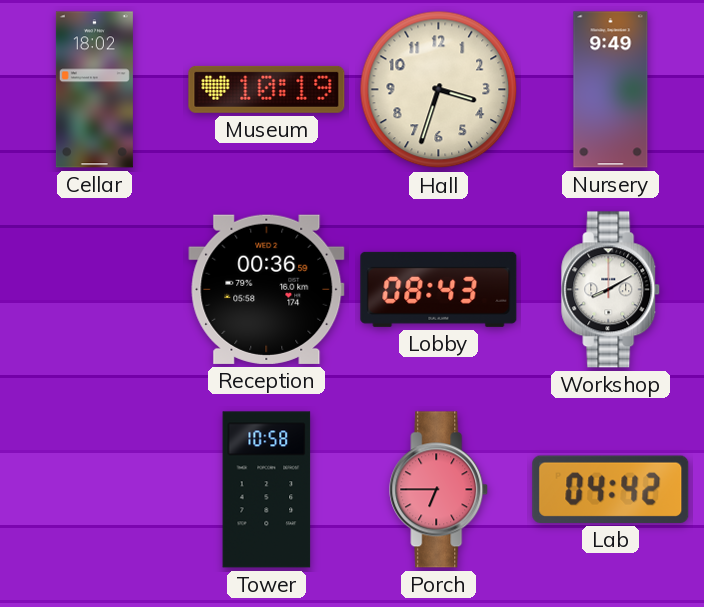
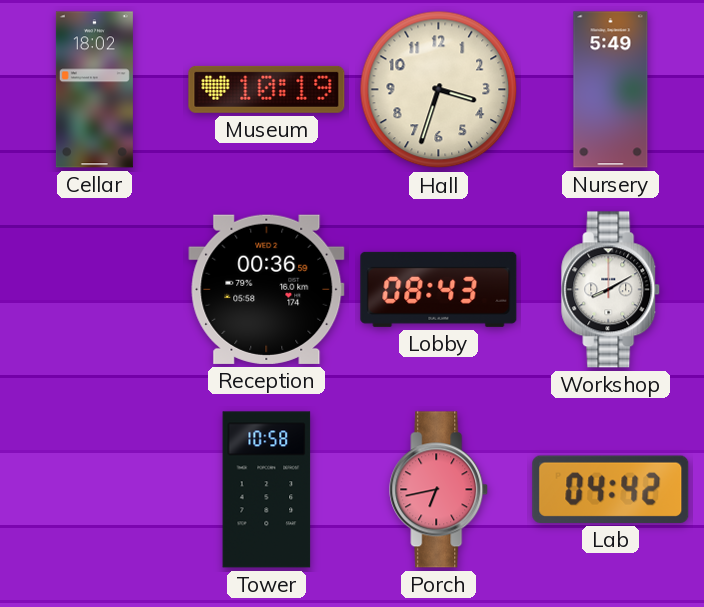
Nursery: 9:49 -> 5:49
Porch: 6:45 -> 6:43
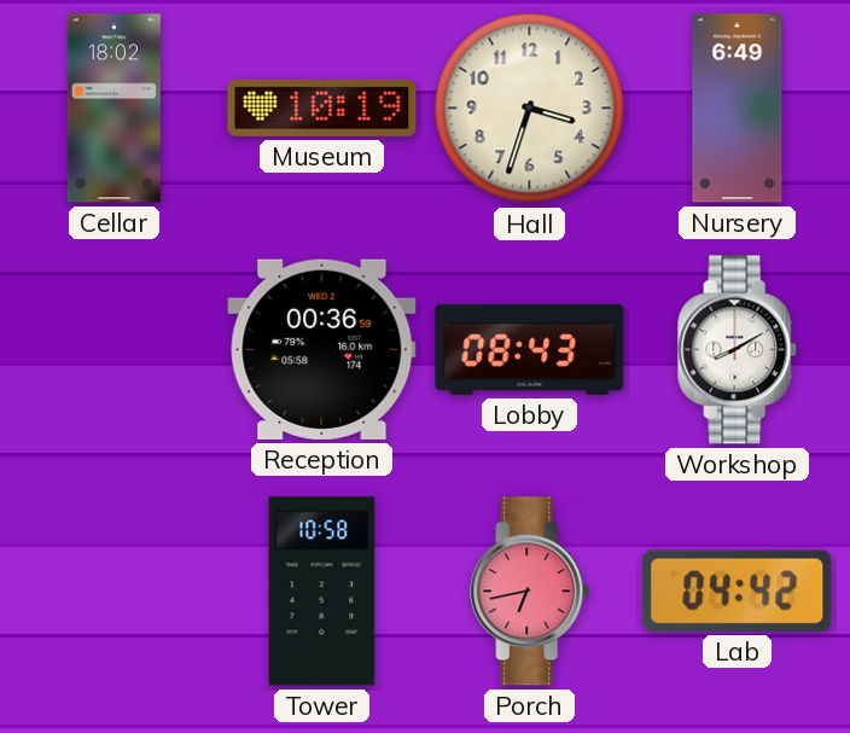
Nursery: 5:49 -> 6:49
